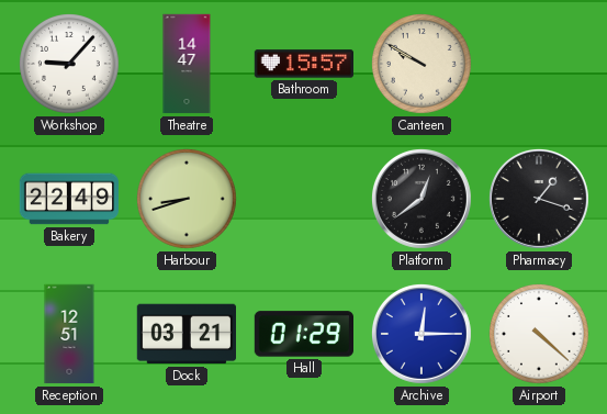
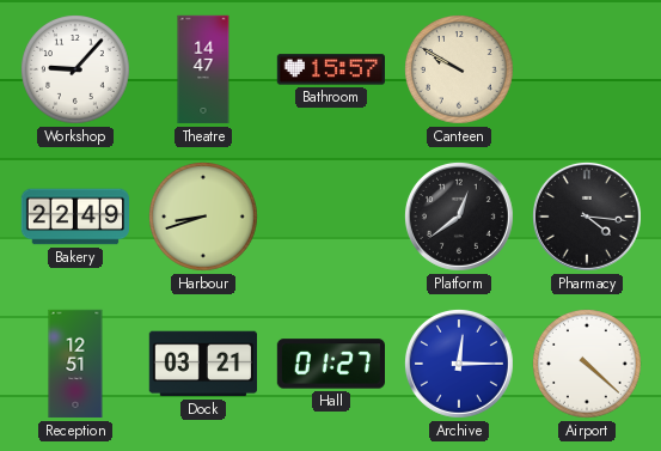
Pharmacy: 1:18 -> 4:16
Hall: 01:29 -> 01:27
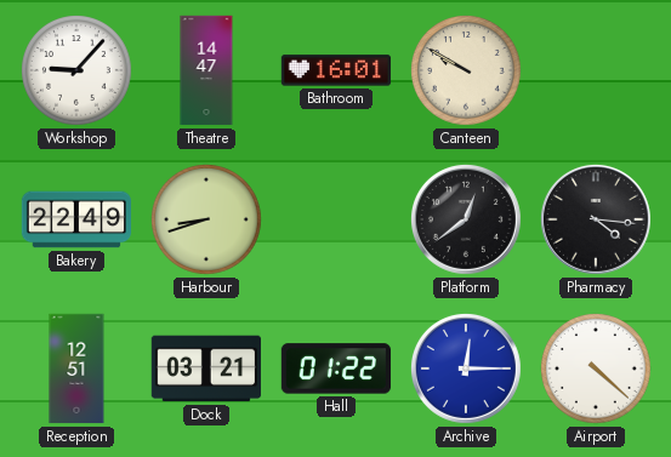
Bathroom: 15:57 -> 16:01
Hall: 01:27 -> 01:22
